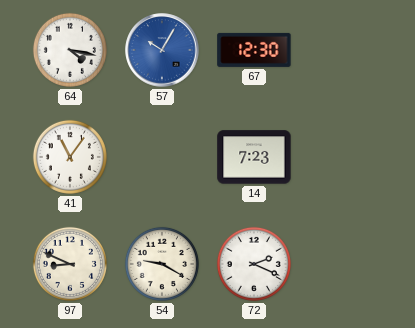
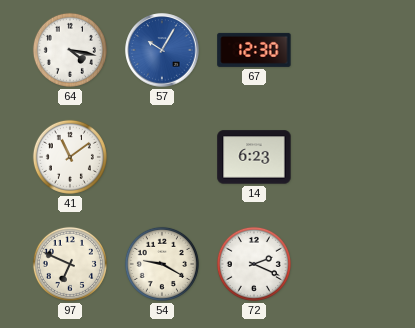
41: 11:06 -> 11:09
14: 7:23 -> 6:23
97: 8:49 -> 6:49
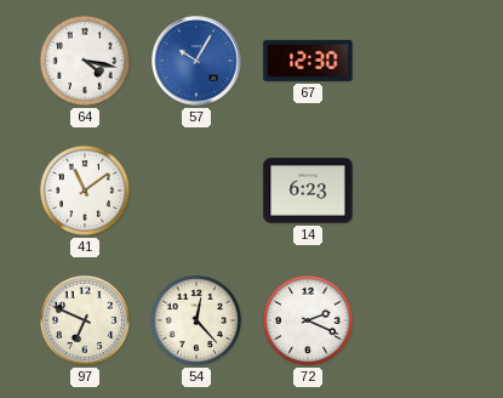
54: 9:20 -> 12:23
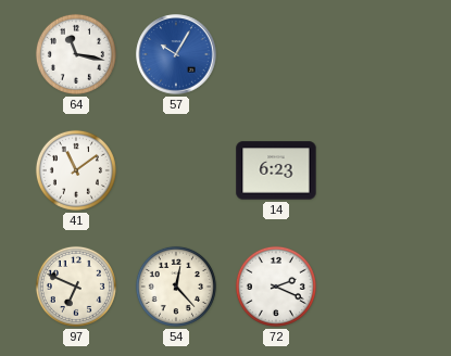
64: 4:17 -> 11:17
67: 12:30 -> none
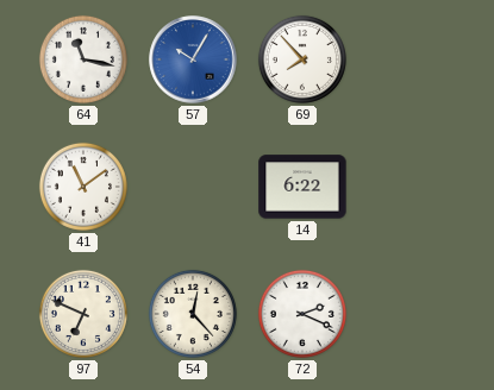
69: none -> 7:53
14: 6:23 -> 6:22
